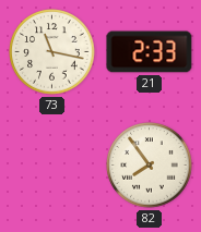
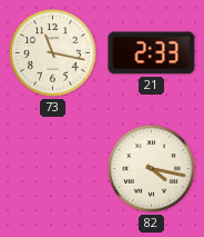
82: 7:54 -> 4:17
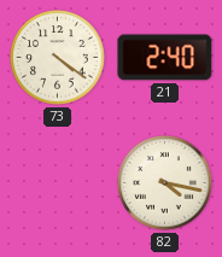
73: 11:17 -> 4:21
21: 2:33 -> 2:40
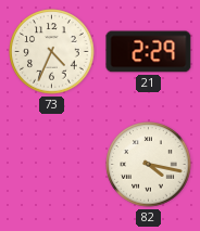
73: 4:21 -> 4:34
21: 2:40 -> 2:29
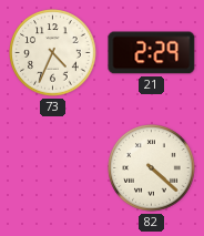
82: 4:17 -> 4:22
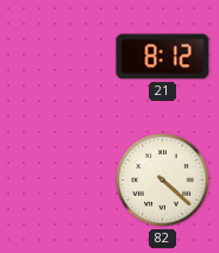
73: 4:34 -> none
21: 2:29 -> 8:12
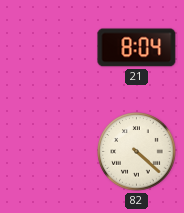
21: 8:12 -> 8:04
